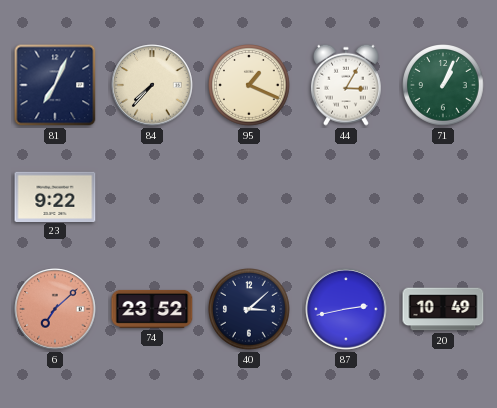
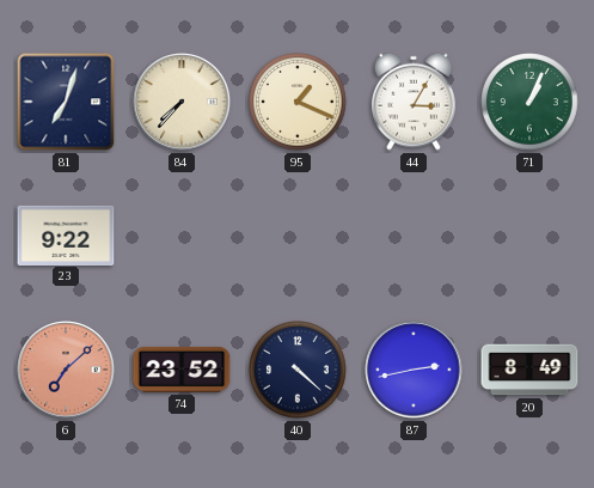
81: 7:04 -> 7:03
40: 3:08 -> 4:22
20: 10:49 -> 8:49
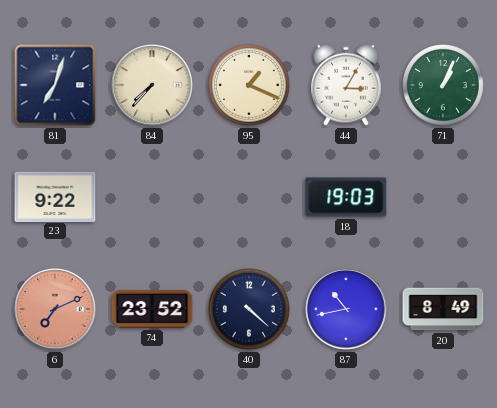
18: none -> 19:03
6: 7:08 -> 7:11
87: 2:43 -> 10:43
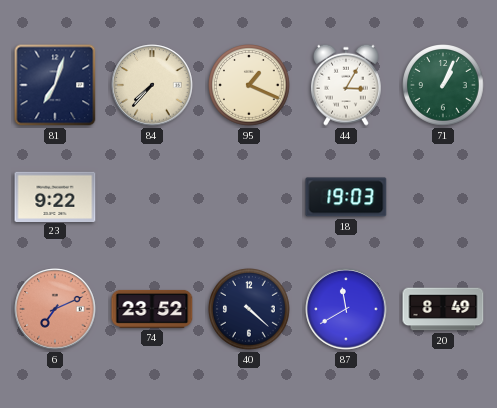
87: 10:43 -> 11:40
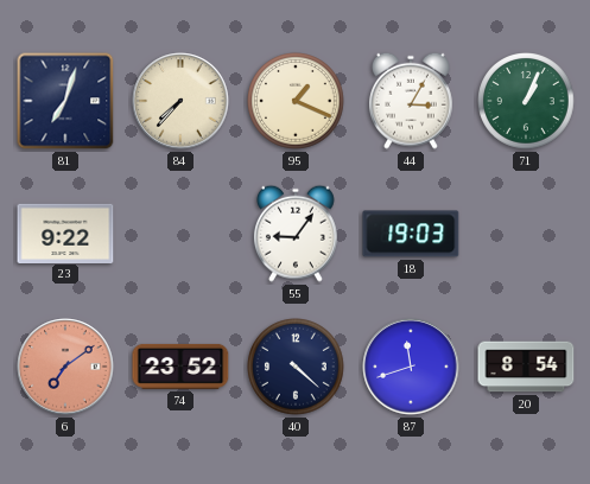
55: none -> 9:06
6: 7:11 -> 7:09
87: 11:40 -> 11:42
20: 8:49 -> 8:54
